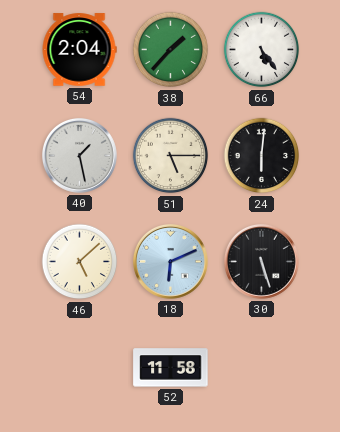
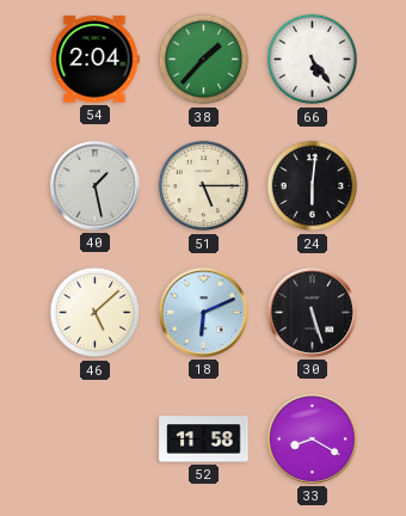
33: none -> 8:20
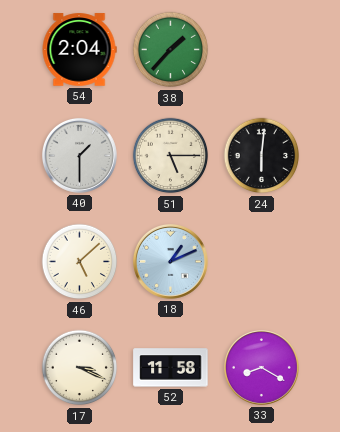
66: 5:24 -> none
40: 1:28 -> 1:30
18: 6:11 -> 1:11
30: 5:27 -> none
17: none -> 3:19
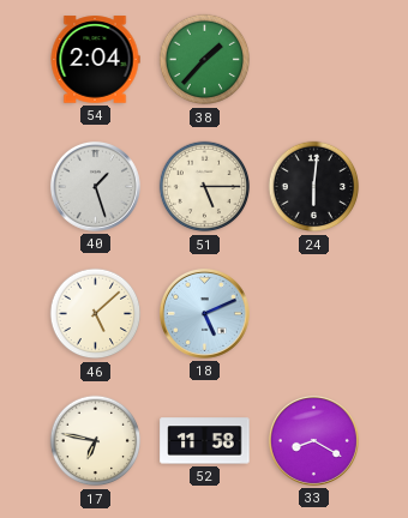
40: 1:30 -> 1:27
18: 1:11 -> 5:11
17: 3:19 -> 6:47
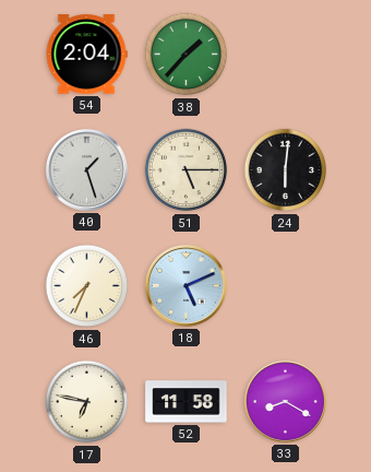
46: 5:08 -> 7:34
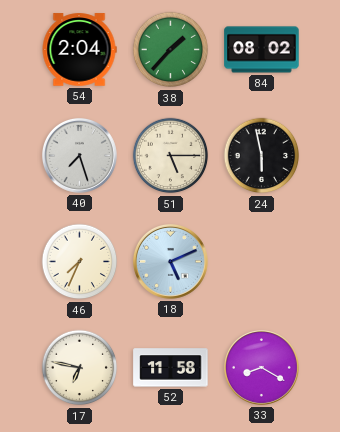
84: none -> 08:02
40: 1:27 -> 7:27
24: 6:01 -> 5:58
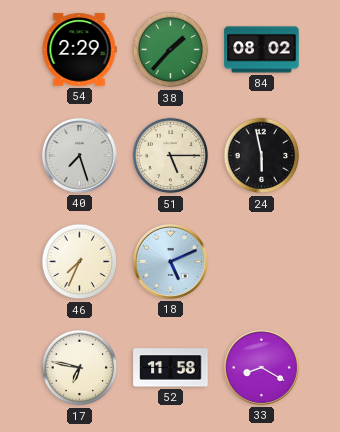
54: 2:04 -> 2:29
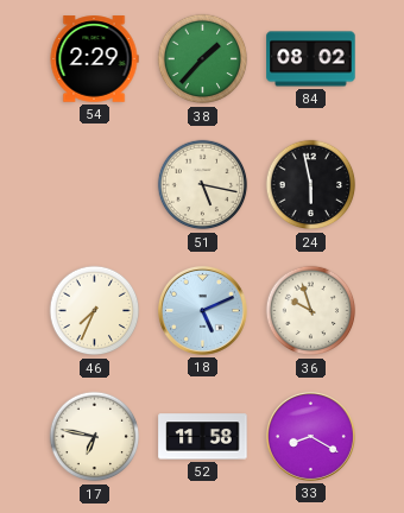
40: 7:27 -> none
51: 5:15 -> 5:17
36: none -> 9:57
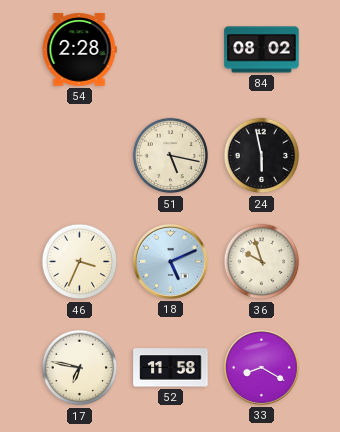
54: 2:29 -> 2:28
38: 1:37 -> none
46: 7:34 -> 3:34
